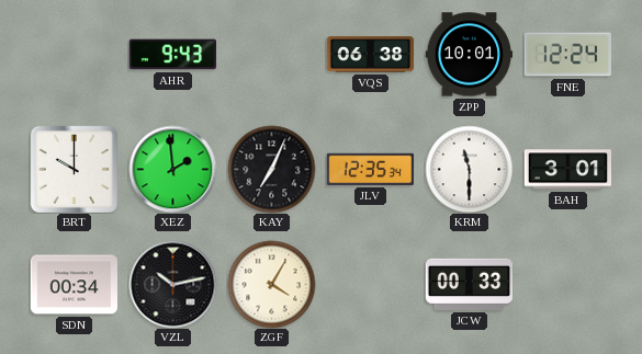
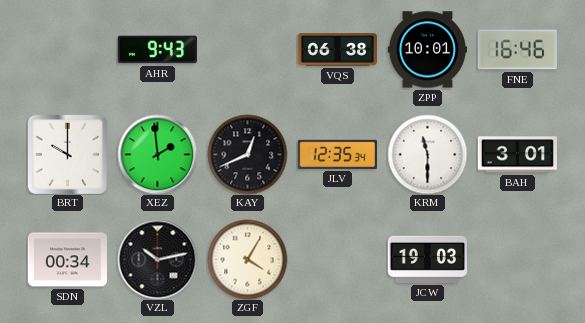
FNE: 12:24 -> 16:46
KAY: 7:04 -> 12:41
JCW: 00:33 -> 19:03
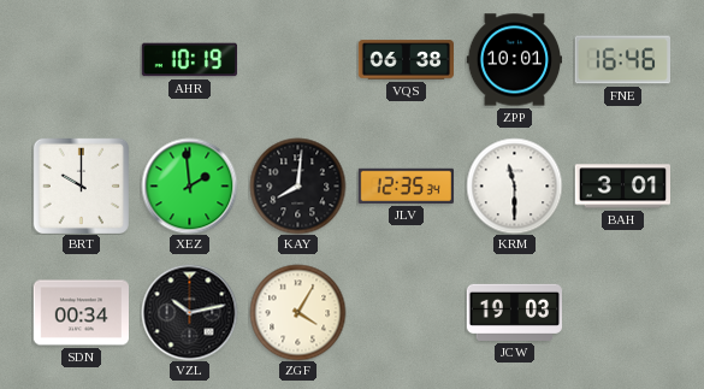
AHR: 9:43 -> 10:19
KAY: 12:41 -> 8:01
